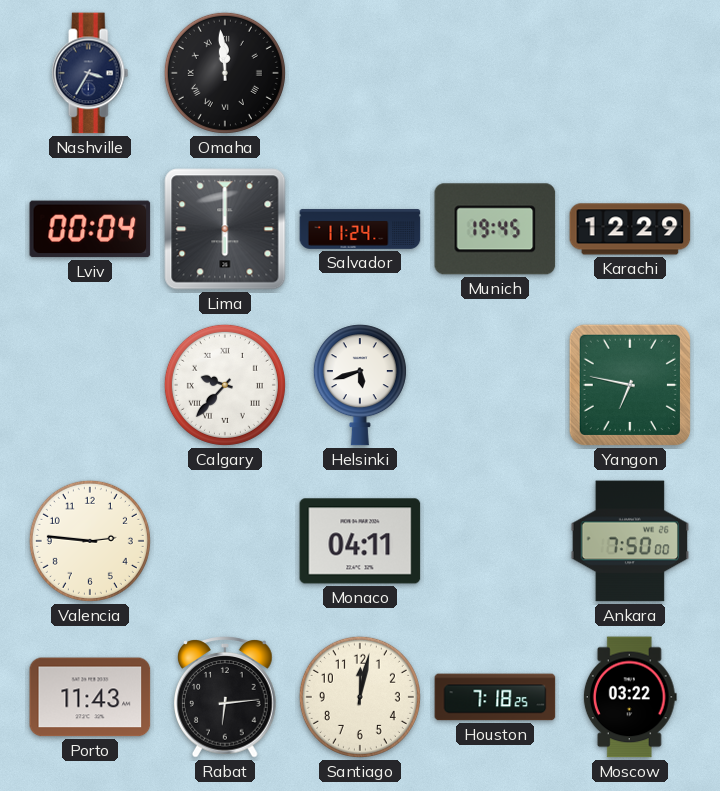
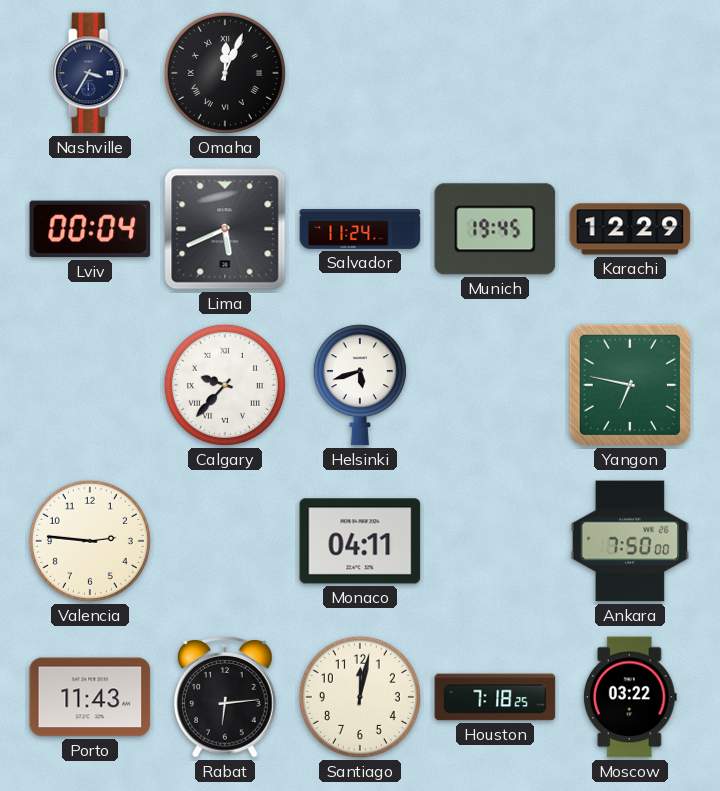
Omaha: 11:59 -> 12:04
Lima: 6:00 -> 5:41
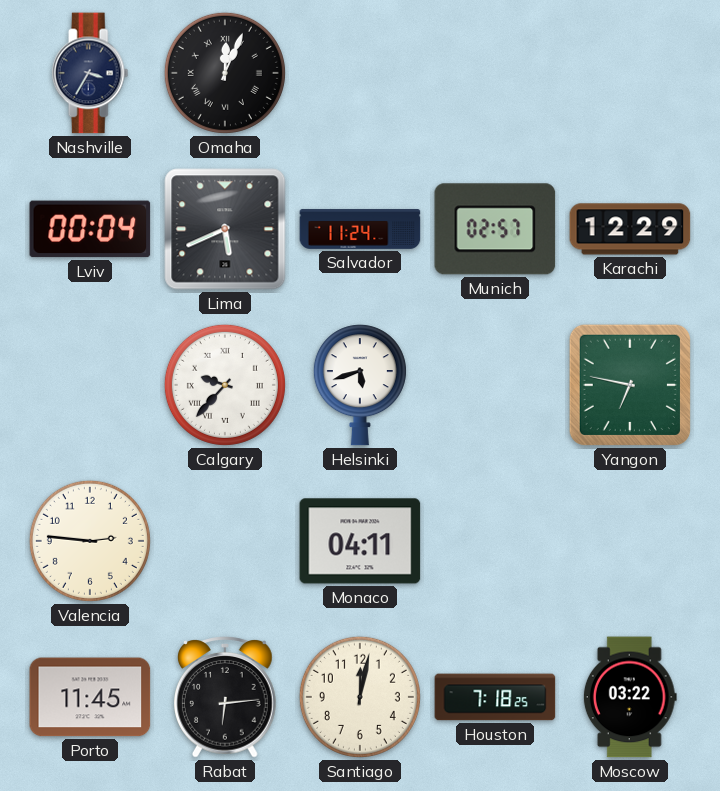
Munich: 19:45 -> 02:57
Ankara: 7:50 -> none
Porto: 11:43 -> 11:45
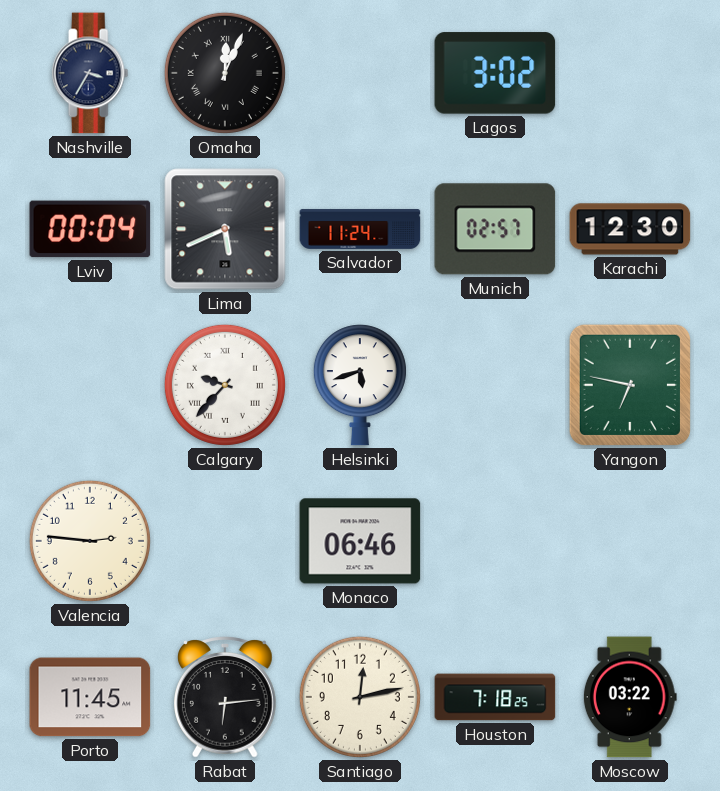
Lagos: none -> 3:02
Karachi: 12:29 -> 12:30
Monaco: 04:11 -> 06:46
Santiago: 12:02 -> 12:13
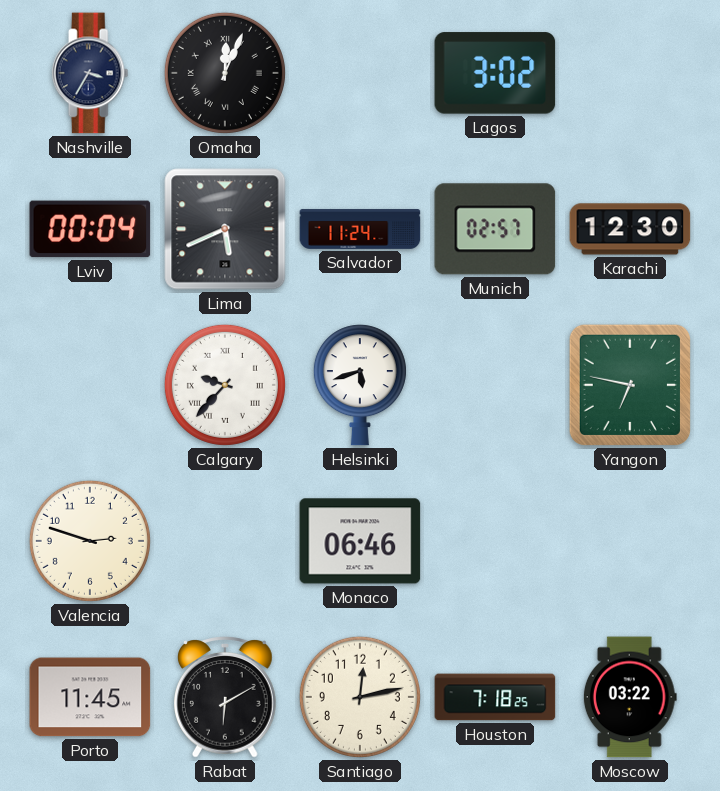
Valencia: 2:46 -> 2:48
Rabat: 6:14 -> 6:10
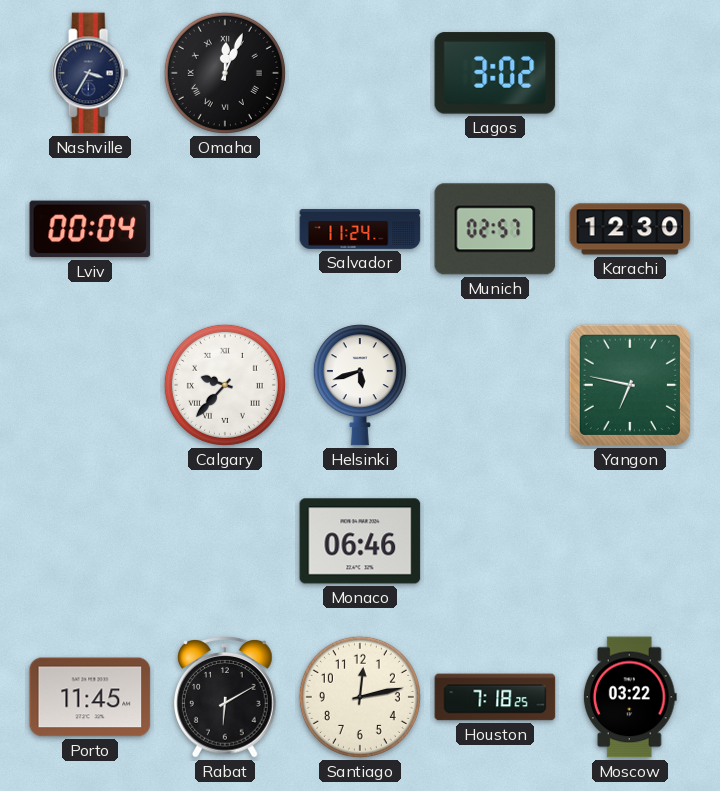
Lima: 5:41 -> none
Valencia: 2:48 -> none
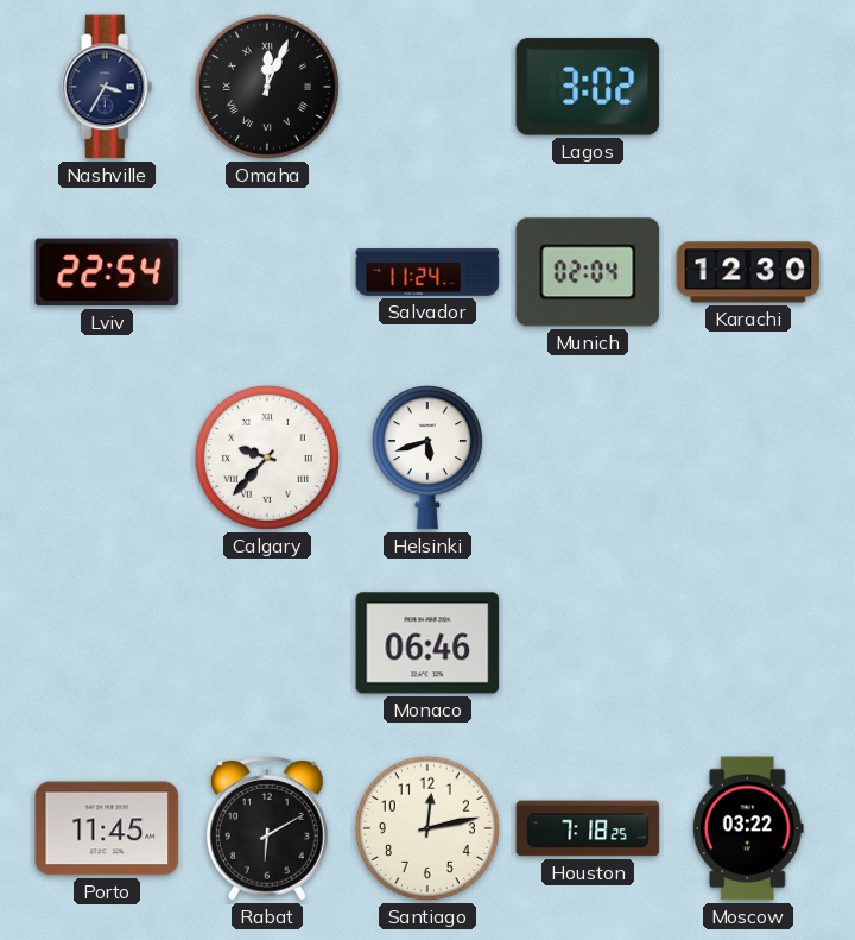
Lviv: 00:04 -> 22:54
Munich: 02:57 -> 02:04
Yangon: 6:47 -> none
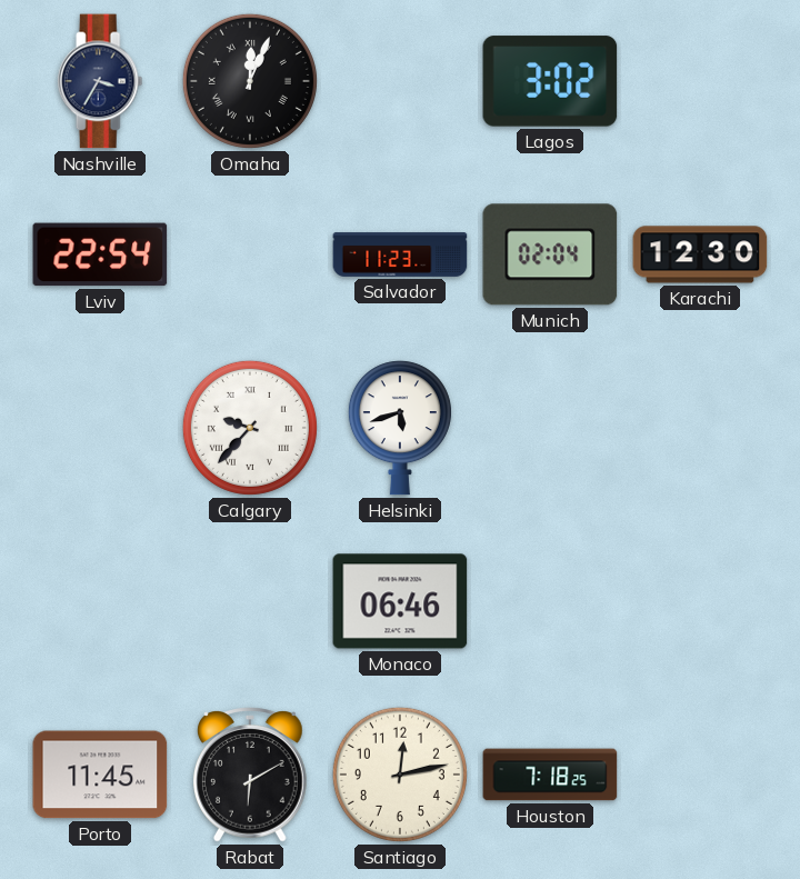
Salvador: 11:24 -> 11:23
Moscow: 03:22 -> none
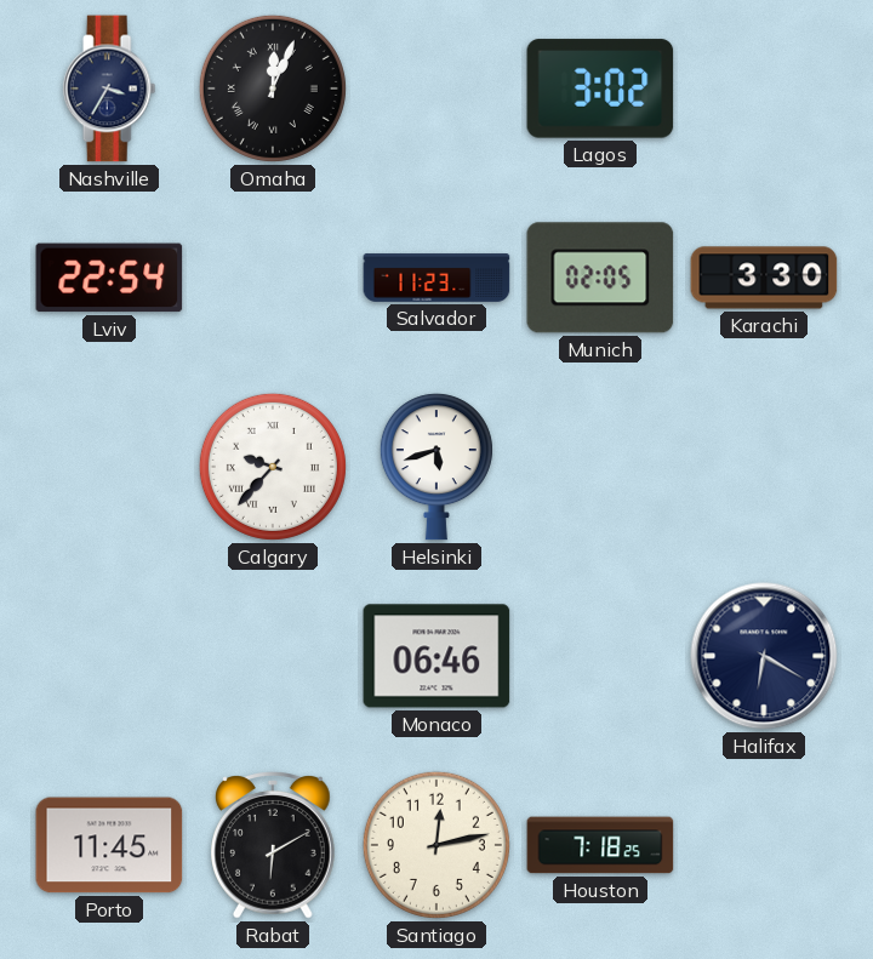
Munich: 02:04 -> 02:05
Karachi: 12:30 -> 3:30
Halifax: none -> 6:20
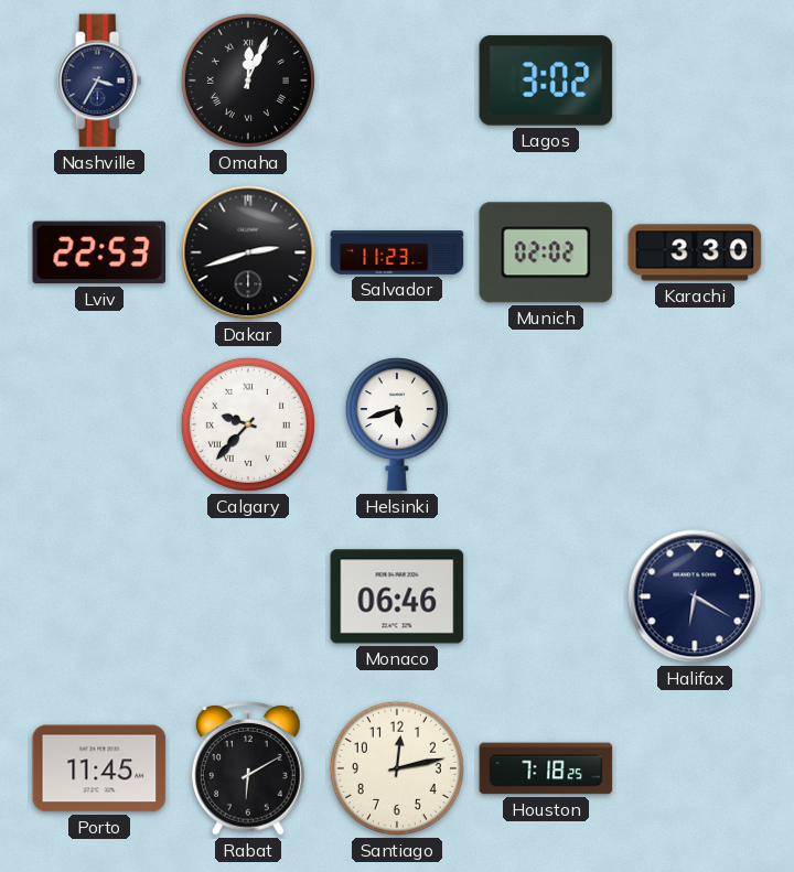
Lviv: 22:54 -> 22:53
Dakar: none -> 2:42
Munich: 02:05 -> 02:02
